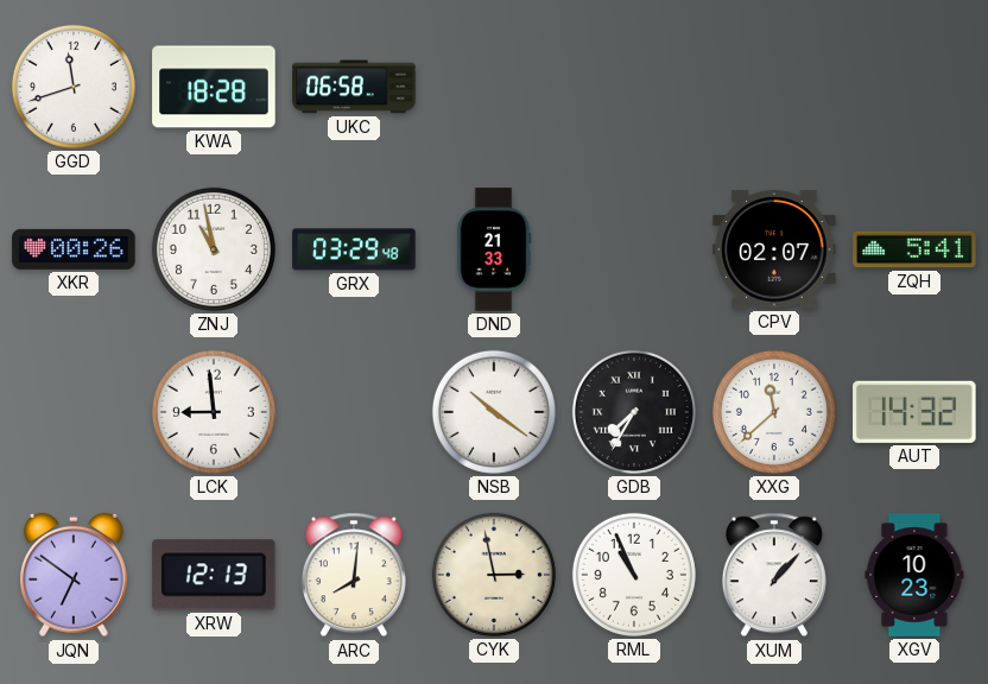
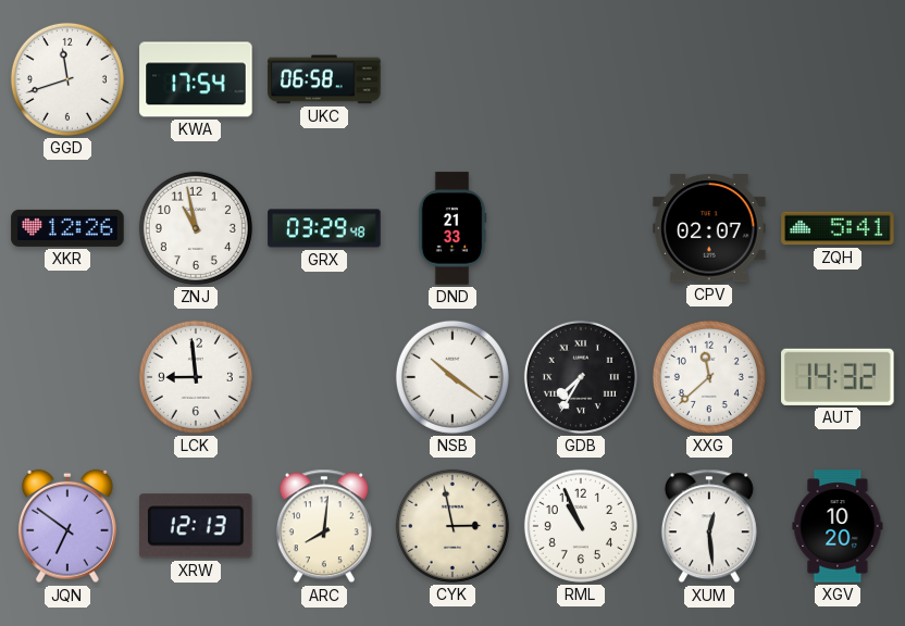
KWA: 18:28 -> 17:54
XKR: 00:26 -> 12:26
XUM: 1:07 -> 12:29
XGV: 10:23 -> 10:20
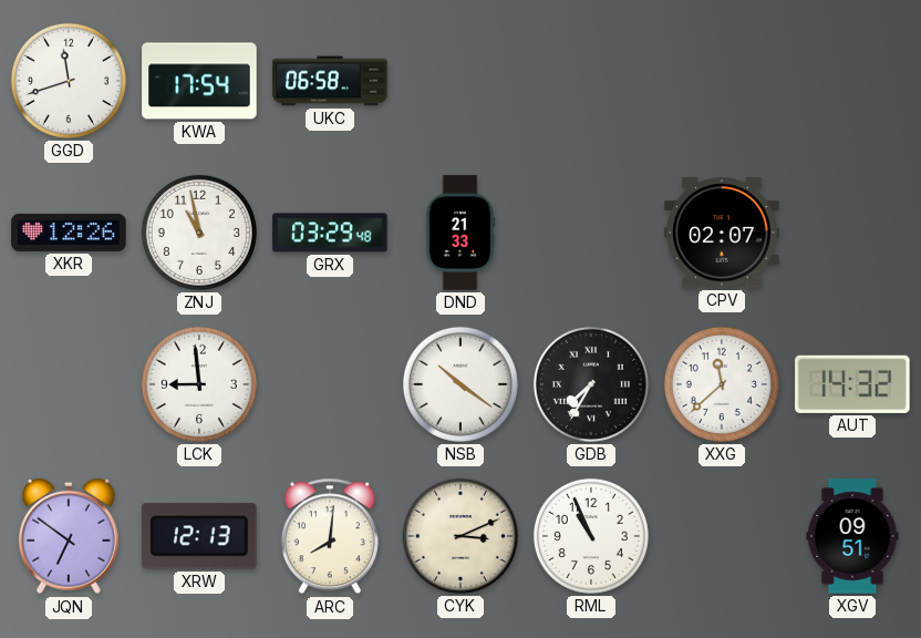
ZQH: 5:41 -> none
CYK: 2:58 -> 3:11
XUM: 12:29 -> none
XGV: 10:20 -> 09:51
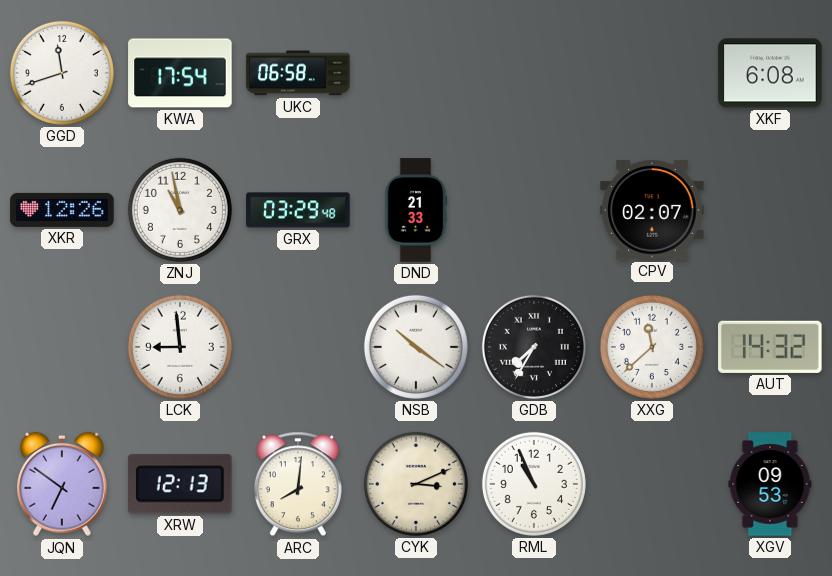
XKF: none -> 6:08
XGV: 09:51 -> 09:53
